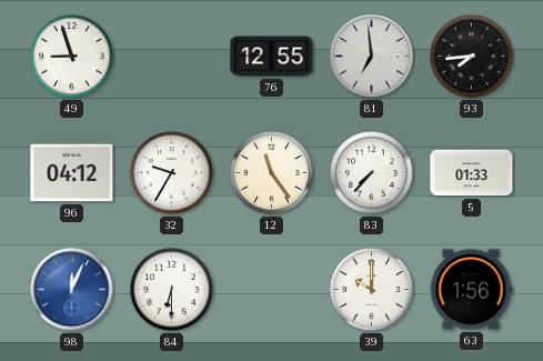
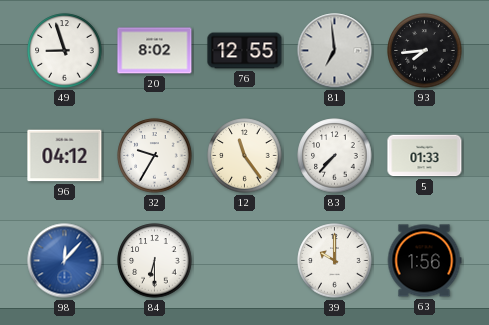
20: none -> 8:02
98: 12:04 -> 12:07
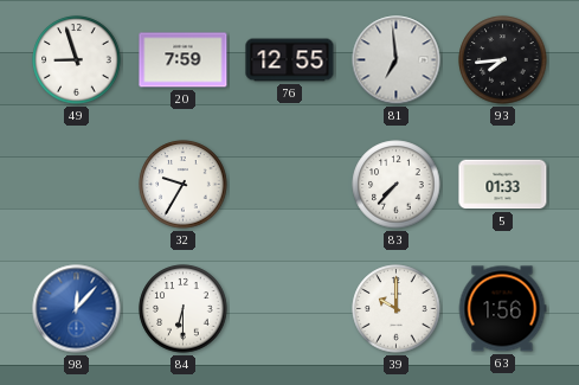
20: 8:02 -> 7:59
96: 04:12 -> none
12: 11:24 -> none
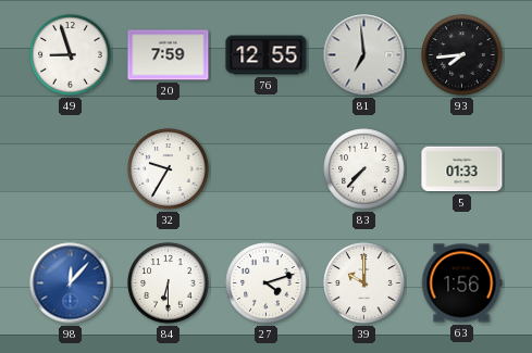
27: none -> 4:12
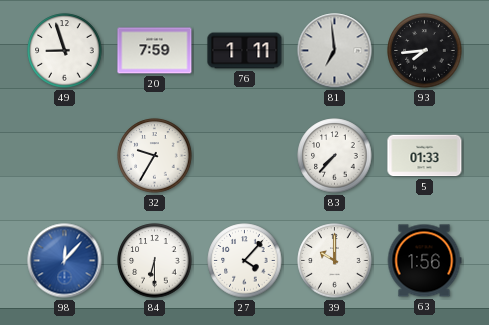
76: 12:55 -> 1:11
27: 4:12 -> 4:07
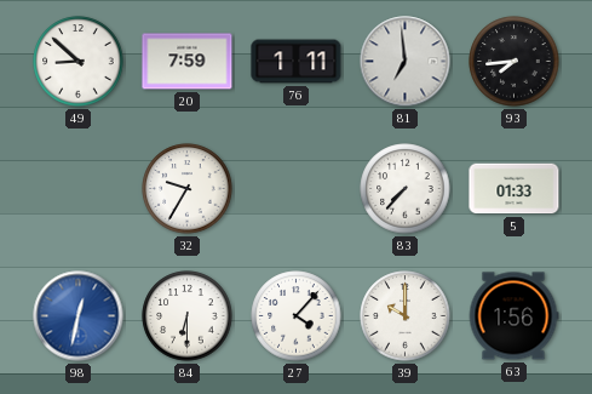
49: 8:57 -> 8:52
98: 12:07 -> 12:32
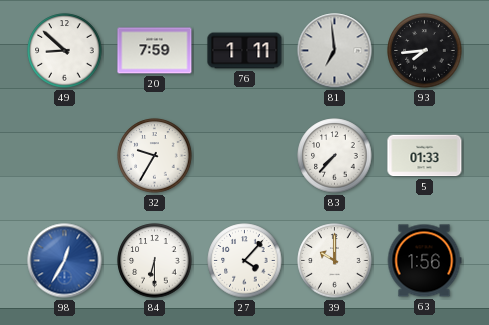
98: 12:32 -> 12:35
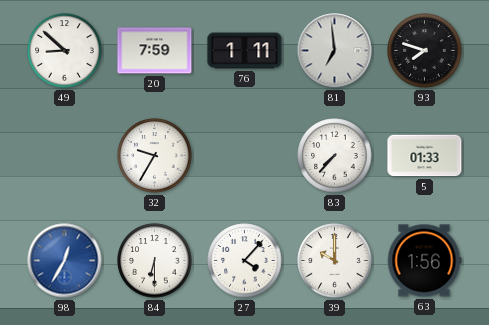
93: 7:44 -> 7:48
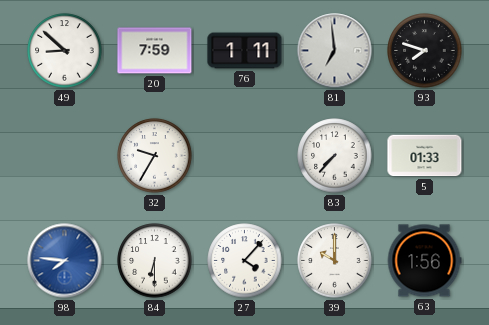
98: 12:35 -> 7:46
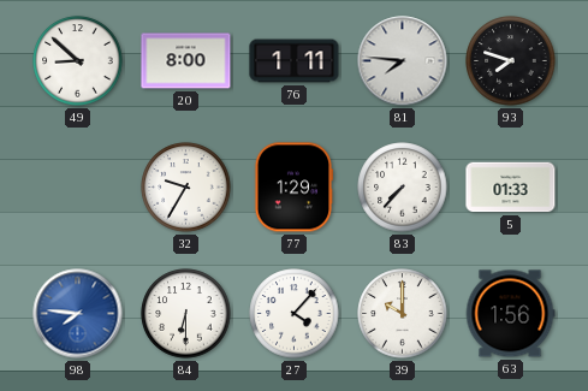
20: 7:59 -> 8:00
81: 6:59 -> 7:46
77: none -> 1:29
